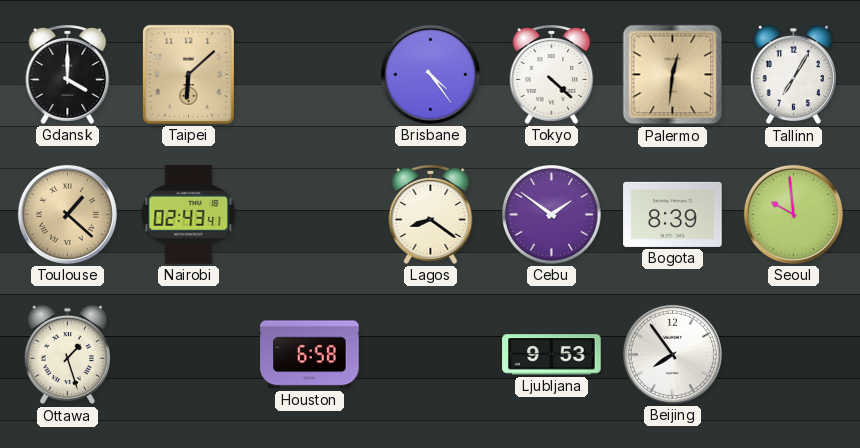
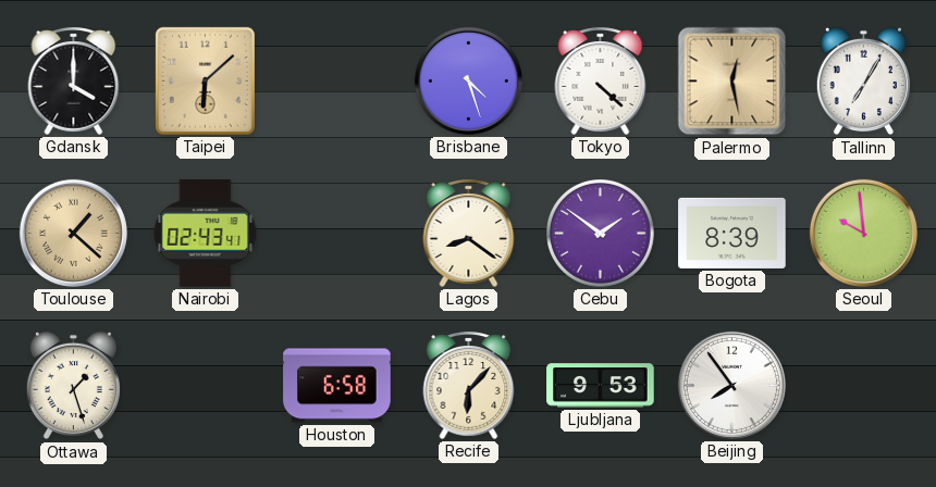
Brisbane: 4:24 -> 4:27
Palermo: 12:31 -> 12:28
Recife: none -> 6:07
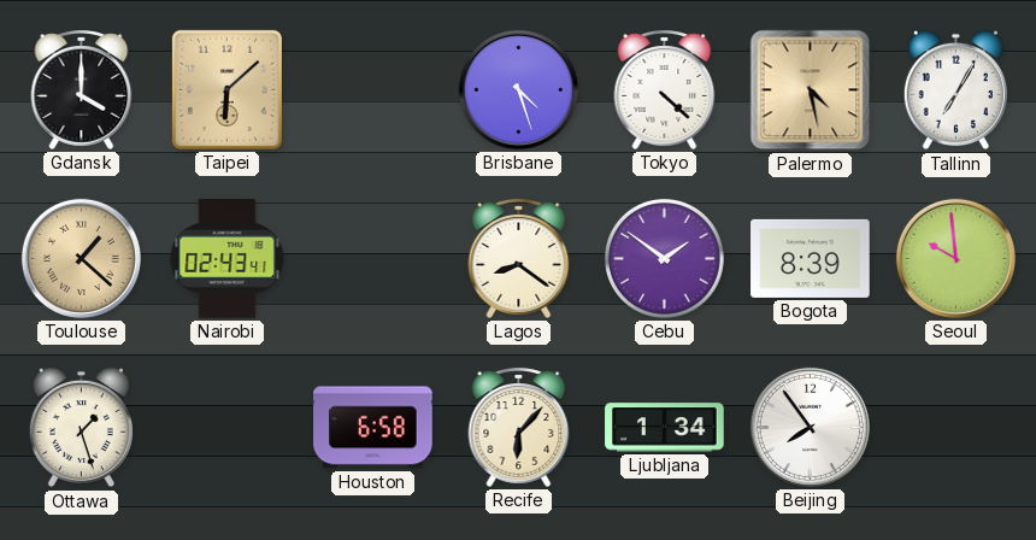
Palermo: 12:28 -> 4:28
Ljubljana: 9:53 -> 1:34
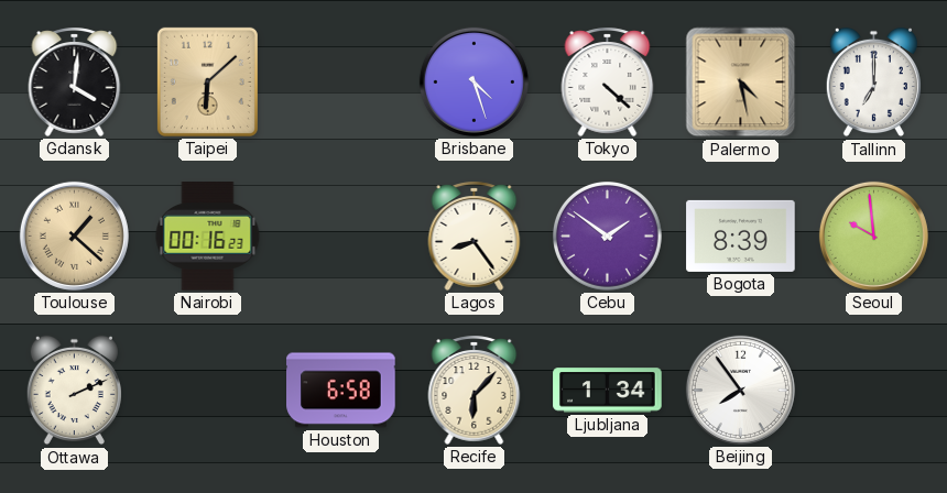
Gdansk: 4:00 -> 4:01
Tallinn: 7:05 -> 7:00
Nairobi: 02:43 -> 00:16
Lagos: 8:21 -> 8:24
Ottawa: 1:27 -> 2:11
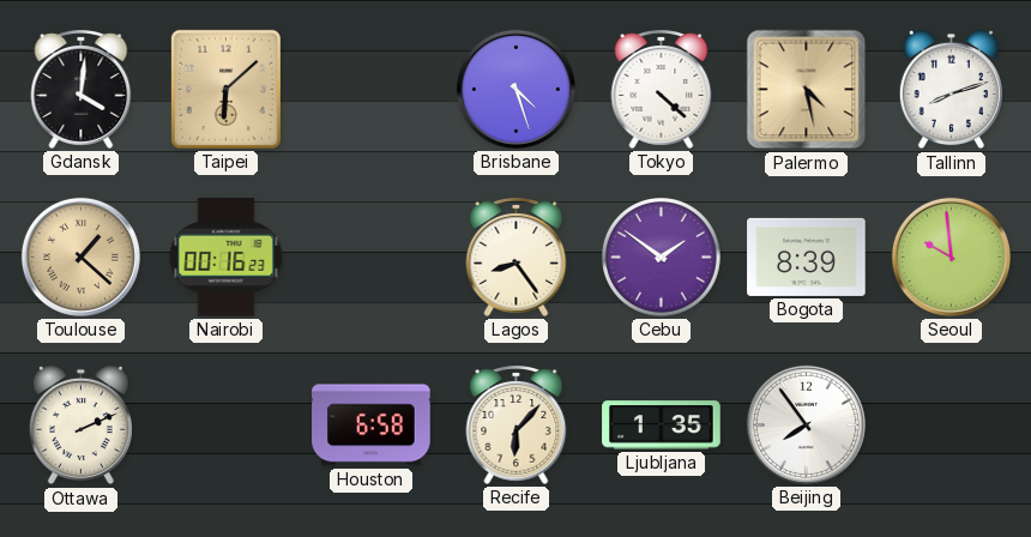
Tallinn: 7:00 -> 8:12
Ljubljana: 1:34 -> 1:35
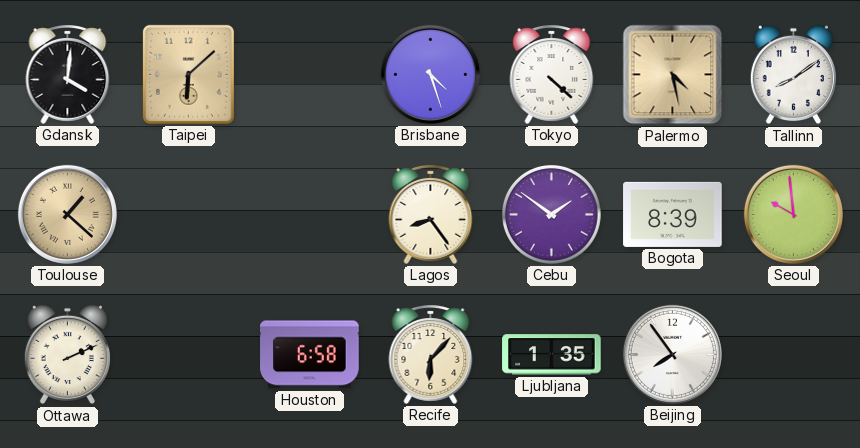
Tallinn: 8:12 -> 8:09
Nairobi: 00:16 -> none
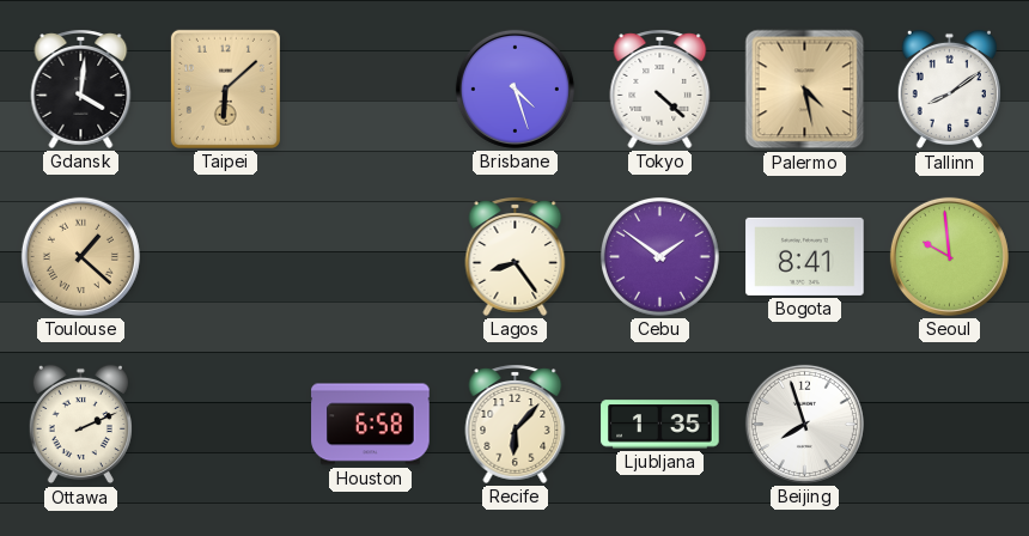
Bogota: 8:39 -> 8:41
Beijing: 7:54 -> 7:57
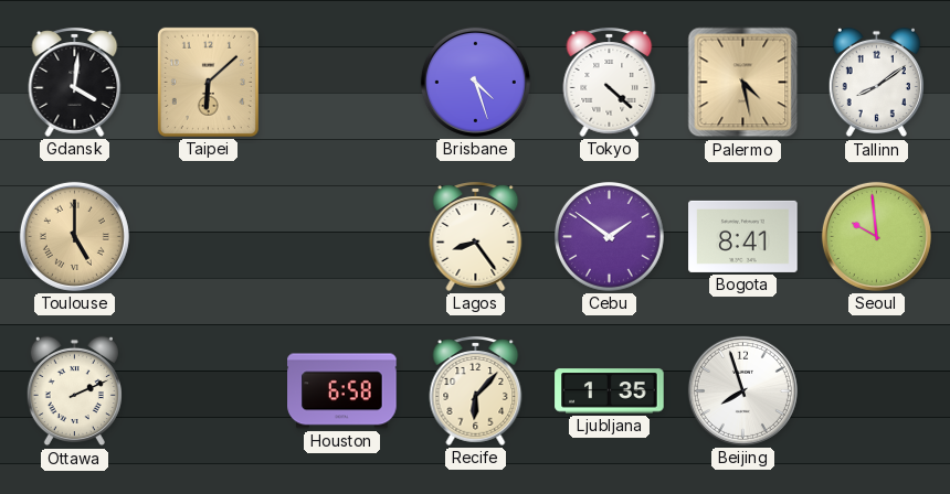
Toulouse: 1:22 -> 5:00
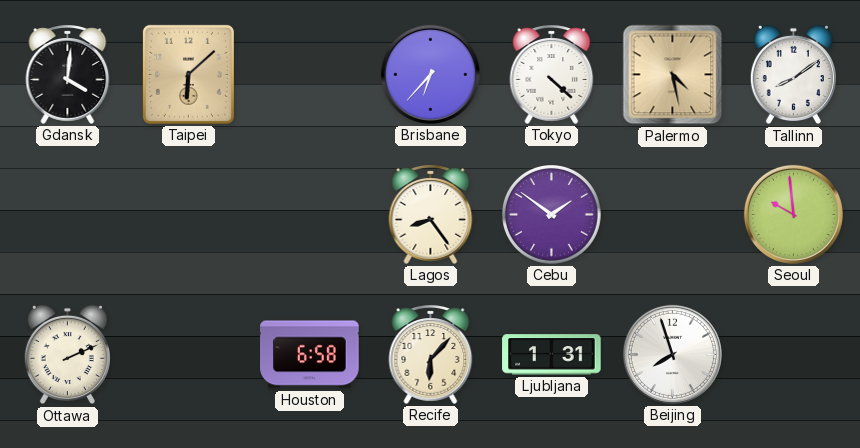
Brisbane: 4:27 -> 6:37
Toulouse: 5:00 -> none
Bogota: 8:41 -> none
Ljubljana: 1:35 -> 1:31
